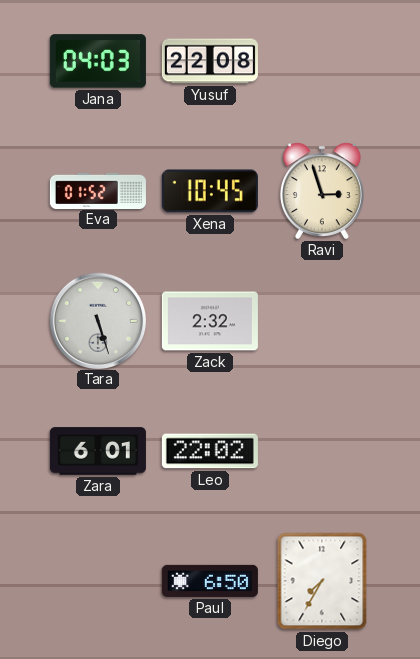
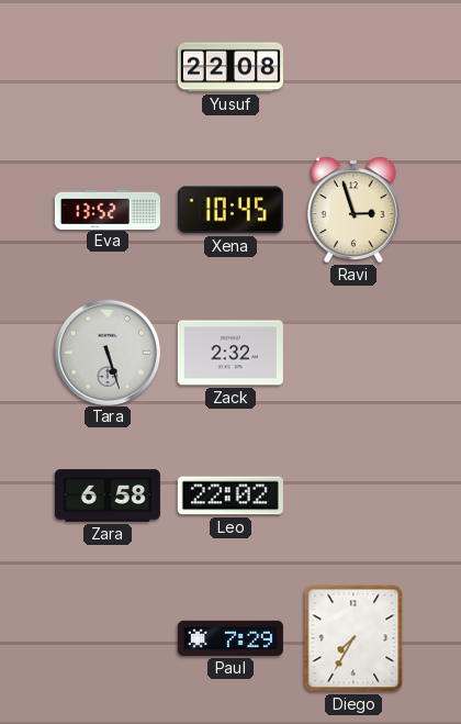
Jana: 04:03 -> none
Eva: 01:52 -> 13:52
Zara: 6:01 -> 6:58
Paul: 6:50 -> 7:29
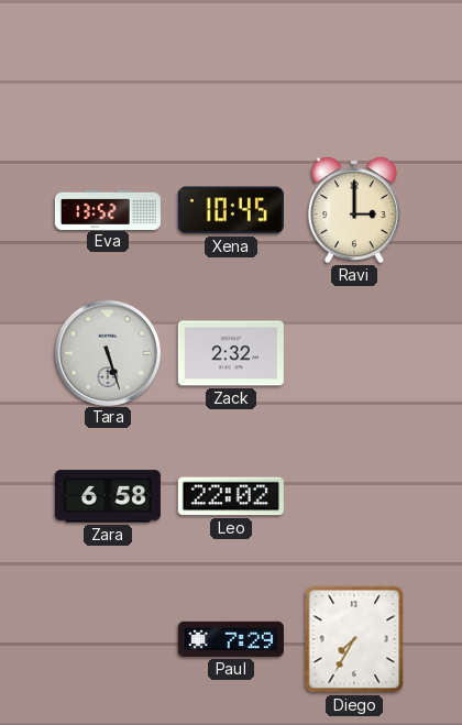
Yusuf: 22:08 -> none
Ravi: 2:57 -> 3:00
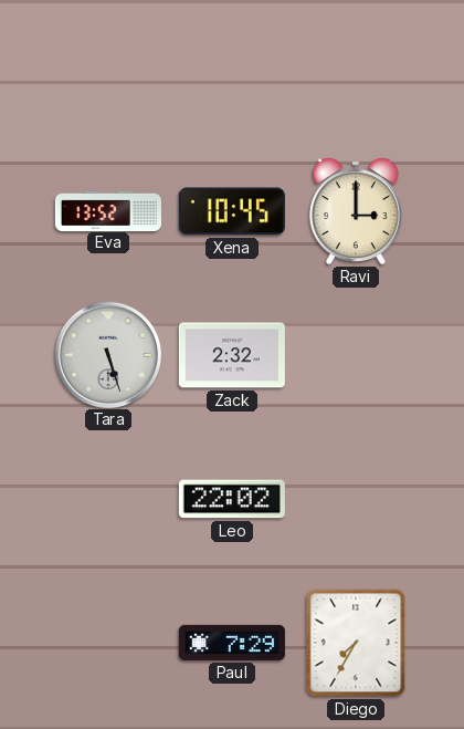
Zara: 6:58 -> none
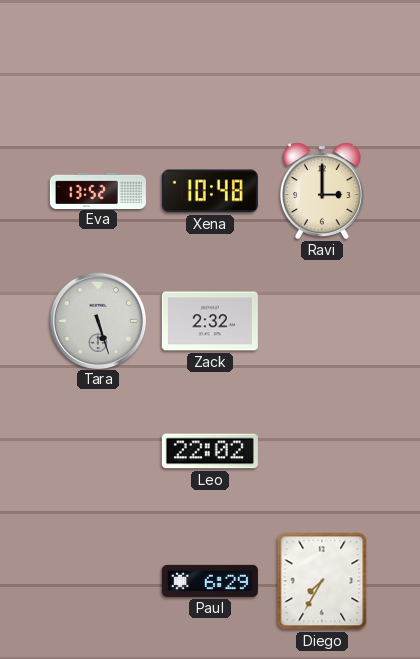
Xena: 10:45 -> 10:48
Paul: 7:29 -> 6:29
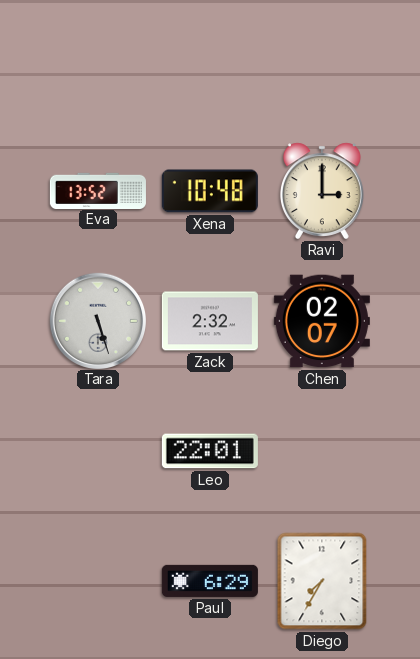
Chen: none -> 02:07
Leo: 22:02 -> 22:01
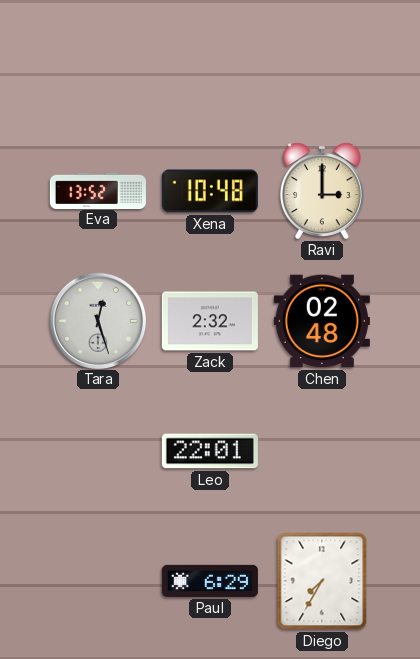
Tara: 5:27 -> 12:27
Chen: 02:07 -> 02:48
